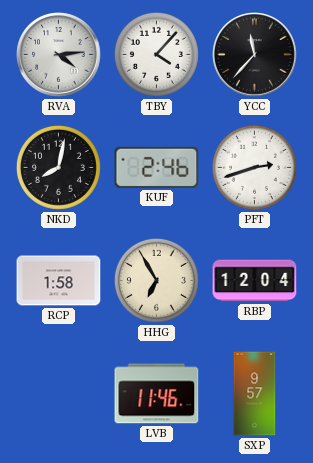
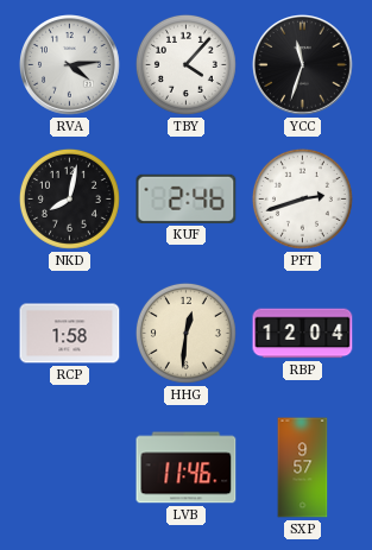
YCC: 11:37 -> 11:33
HHG: 6:55 -> 12:31
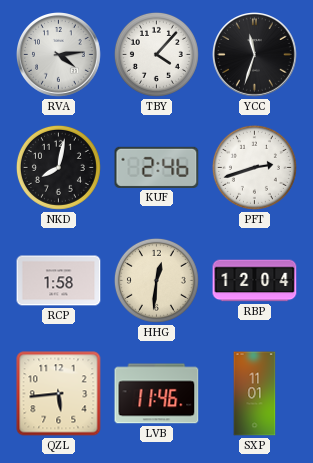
QZL: none -> 5:44
SXP: 9:57 -> 11:01
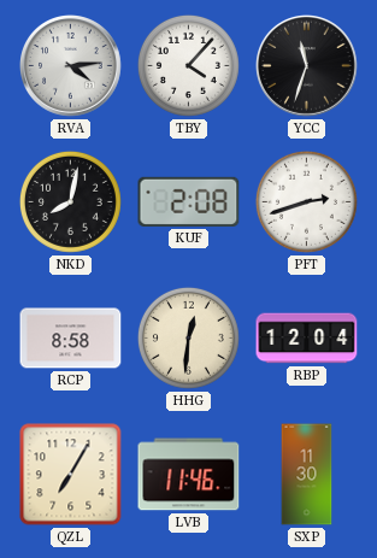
KUF: 2:46 -> 2:08
RCP: 1:58 -> 8:58
QZL: 5:44 -> 7:05
SXP: 11:01 -> 11:30
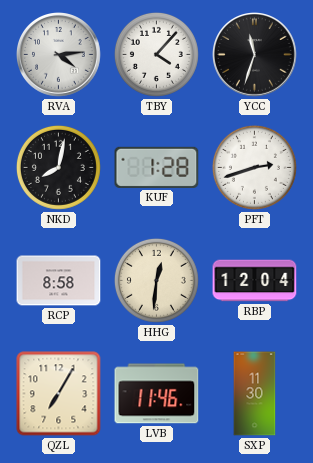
KUF: 2:08 -> 1:28
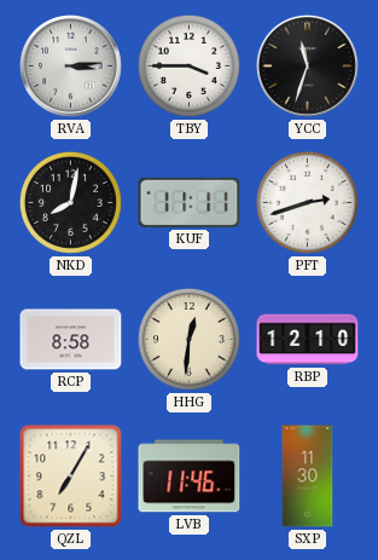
RVA: 4:14 -> 3:14
TBY: 4:07 -> 3:45
KUF: 1:28 -> 11:11
RBP: 12:04 -> 12:10
